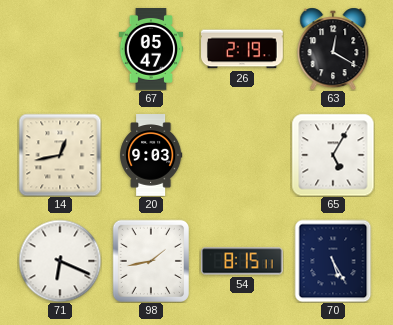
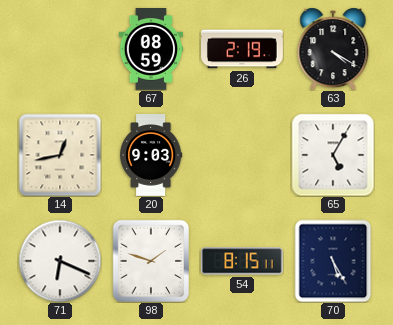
67: 05:47 -> 08:59
63: 12:20 -> 4:20
98: 1:43 -> 1:48
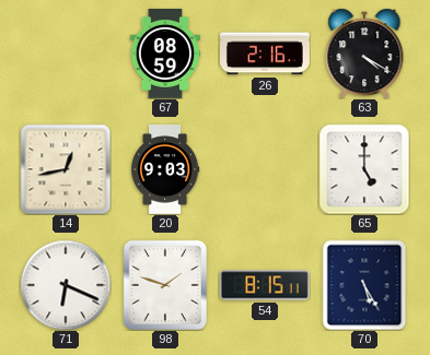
26: 2:19 -> 2:16
65: 5:05 -> 5:00
